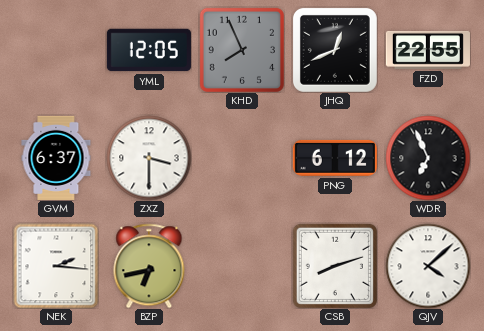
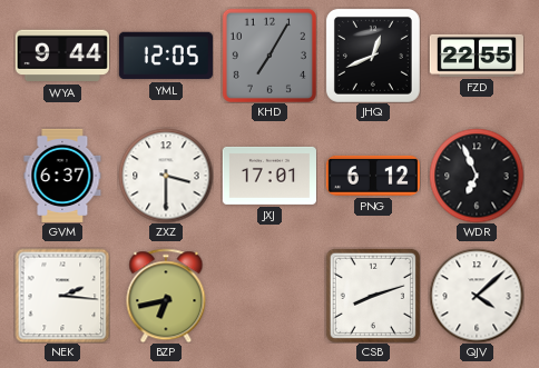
WYA: none -> 9:44
KHD: 7:56 -> 7:05
JXJ: none -> 17:01
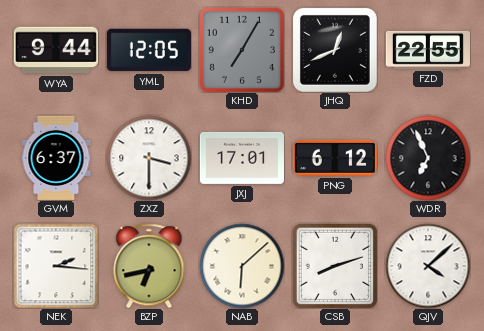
NAB: none -> 6:08
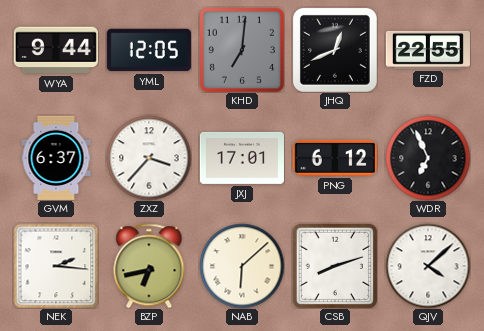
KHD: 7:05 -> 7:01
ZXZ: 3:30 -> 3:37
